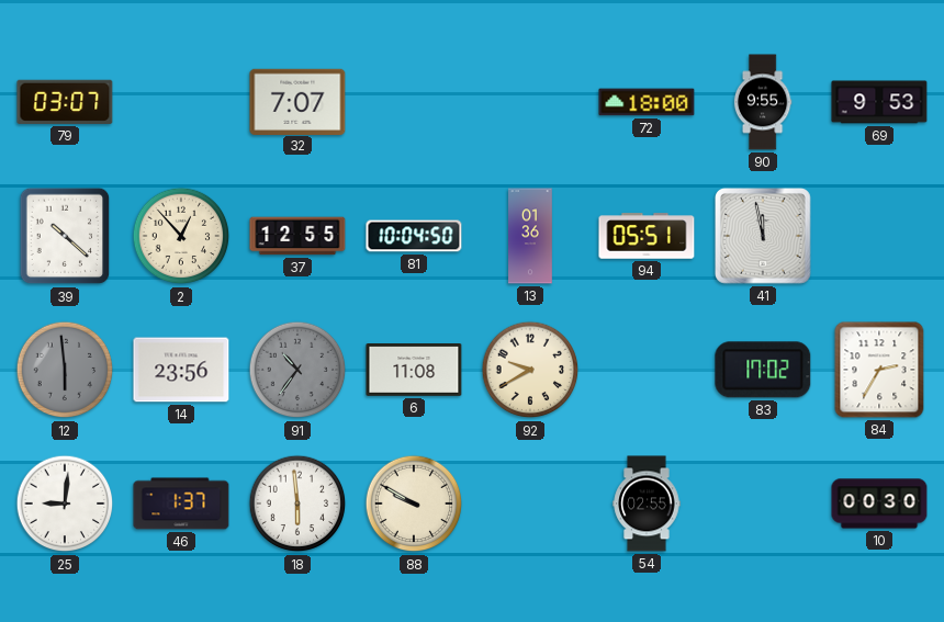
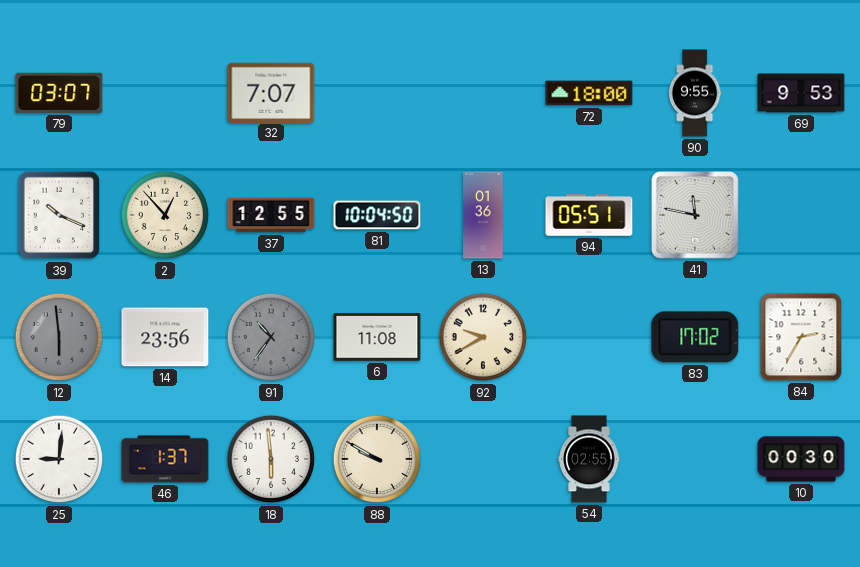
39: 10:22 -> 10:19
41: 11:58 -> 11:47
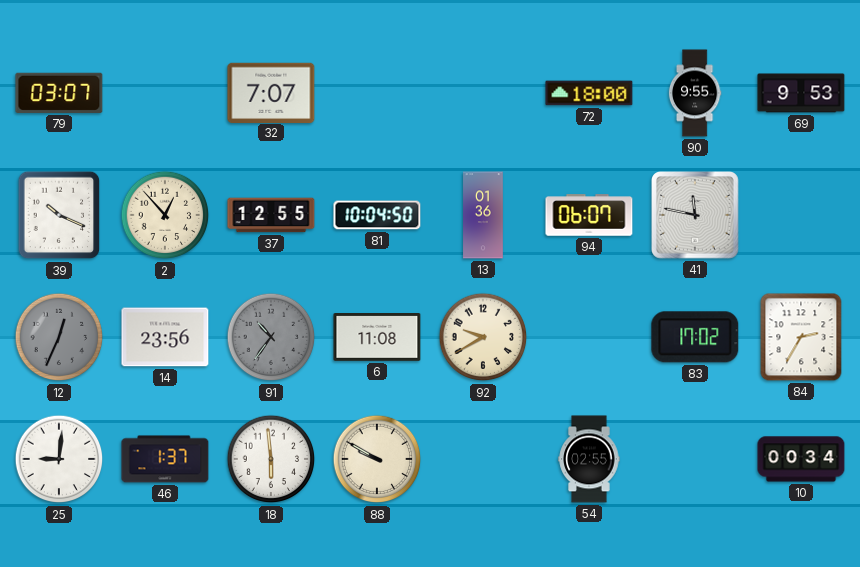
94: 05:51 -> 06:07
12: 5:59 -> 12:34
10: 00:30 -> 00:34
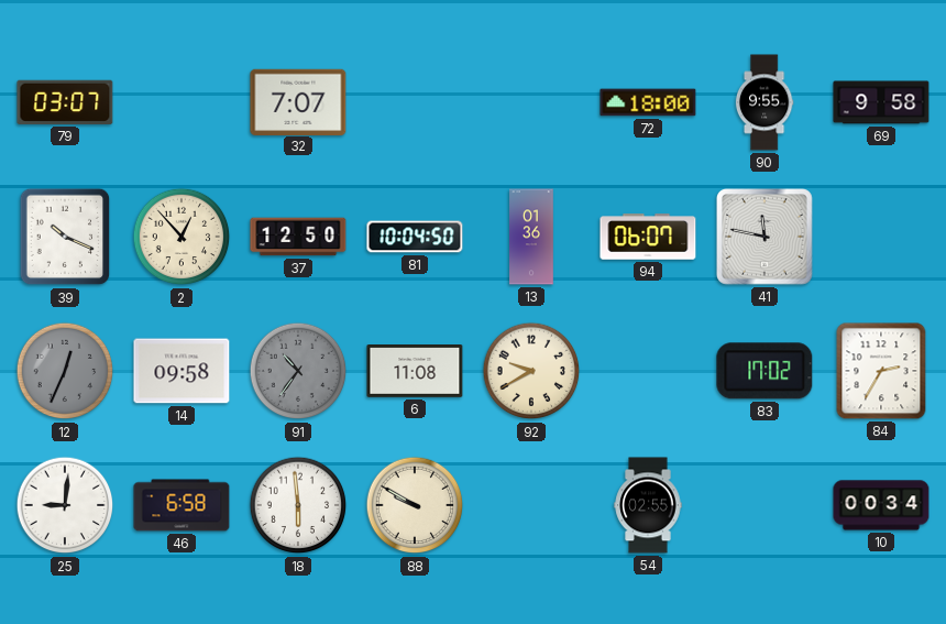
69: 9:53 -> 9:58
37: 12:55 -> 12:50
14: 23:56 -> 09:58
46: 1:37 -> 6:58
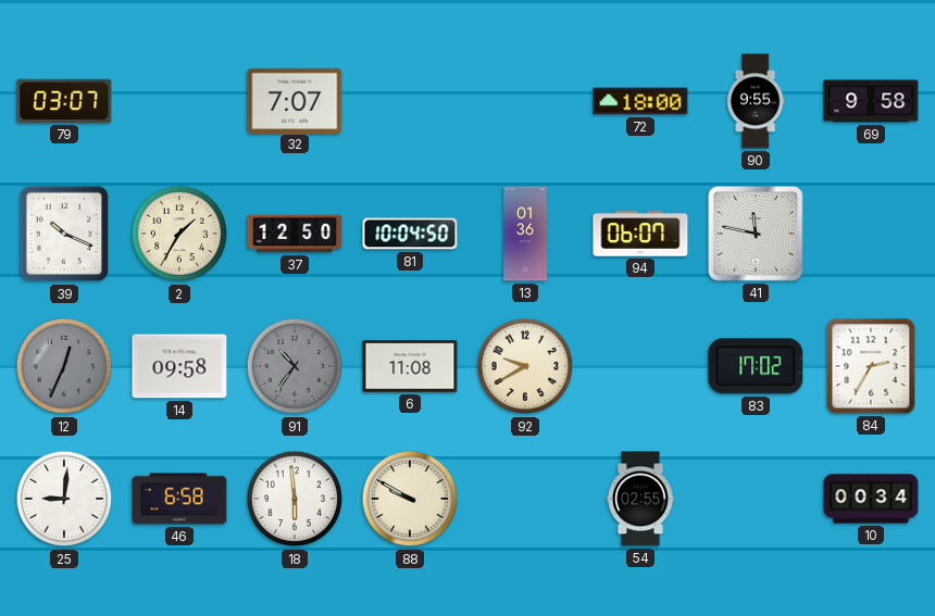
2: 12:53 -> 1:35
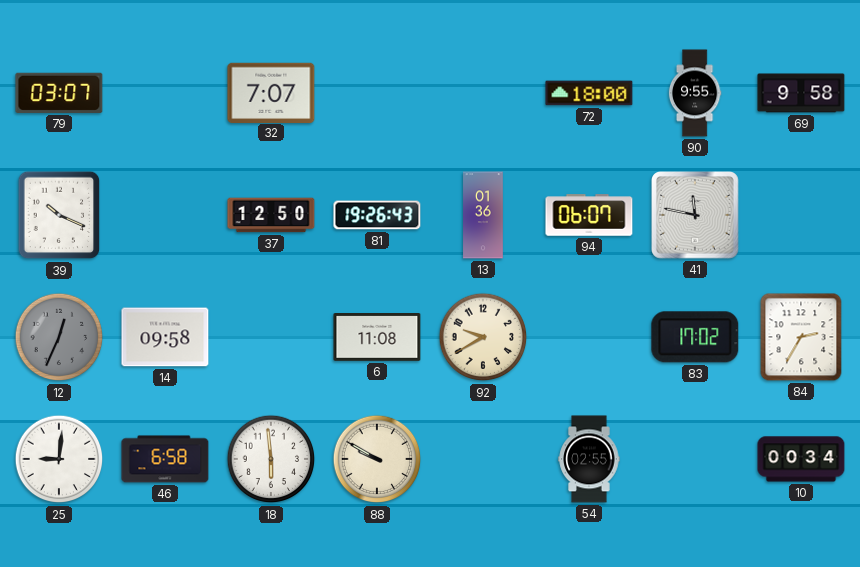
2: 1:35 -> none
81: 10:04 -> 19:26
91: 10:36 -> none
